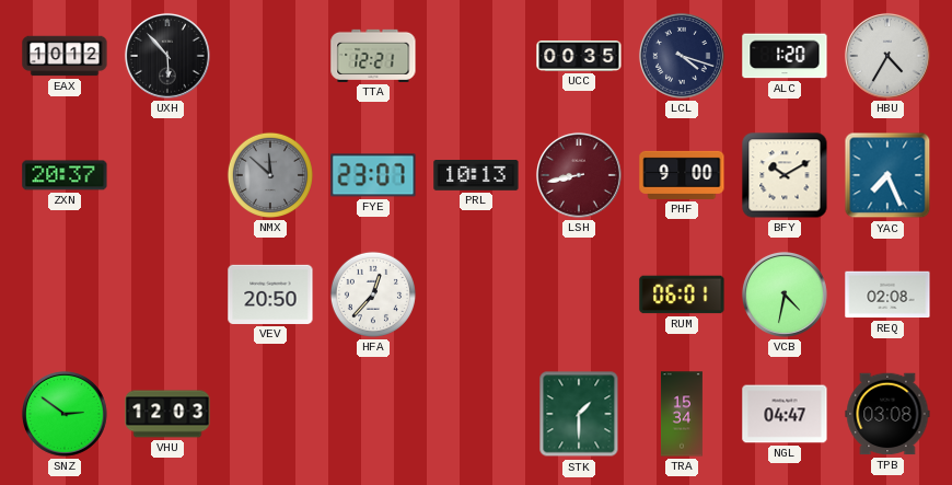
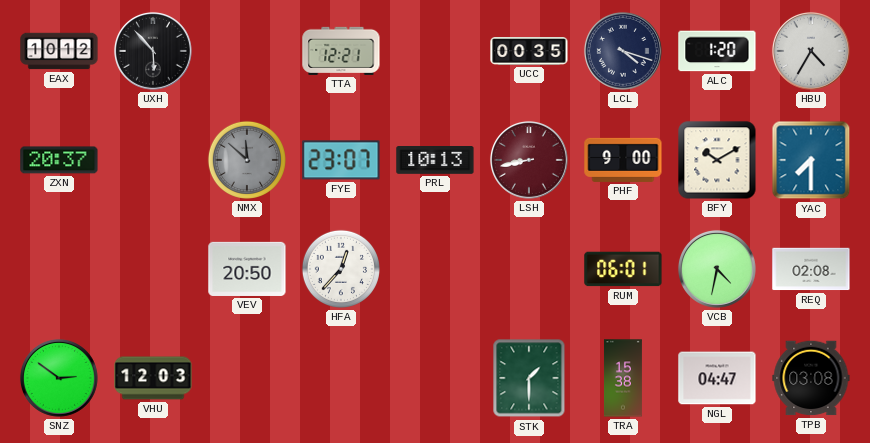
YAC: 7:26 -> 7:30
TRA: 15:34 -> 15:38
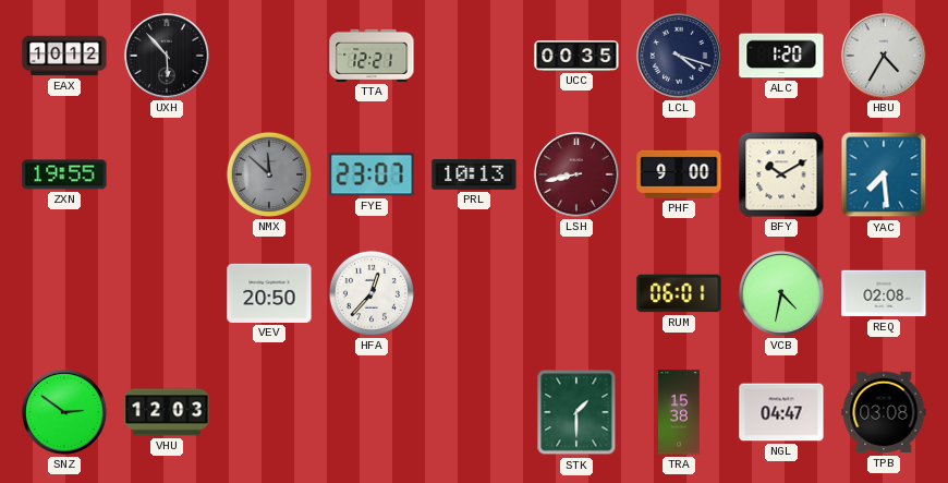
ZXN: 20:37 -> 19:55
YAC: 7:30 -> 7:29
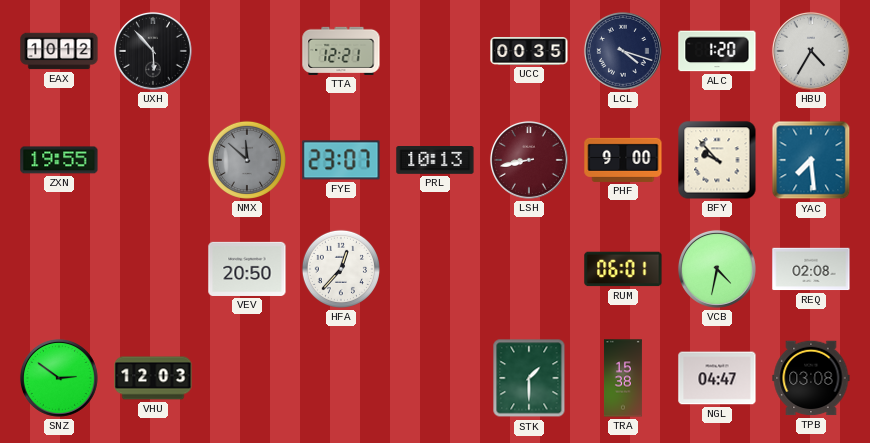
BFY: 10:10 -> 9:53
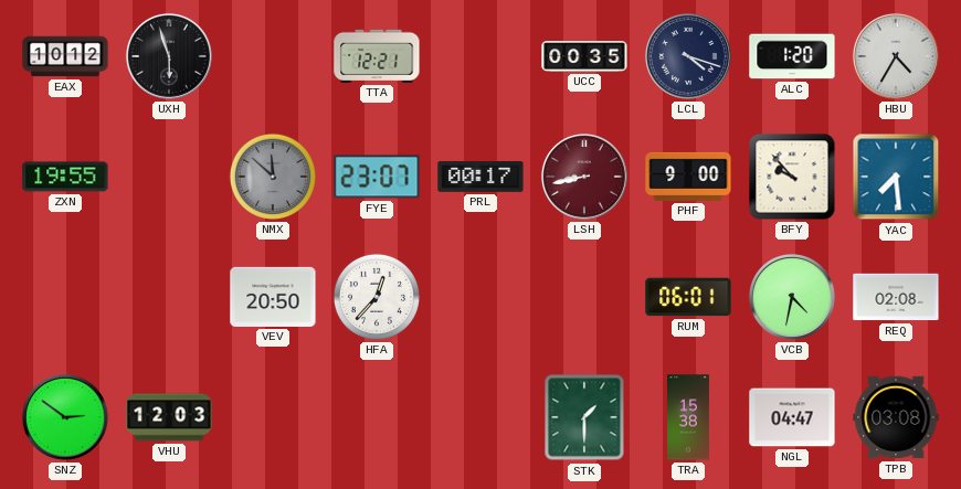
UXH: 5:53 -> 5:57
PRL: 10:13 -> 00:17
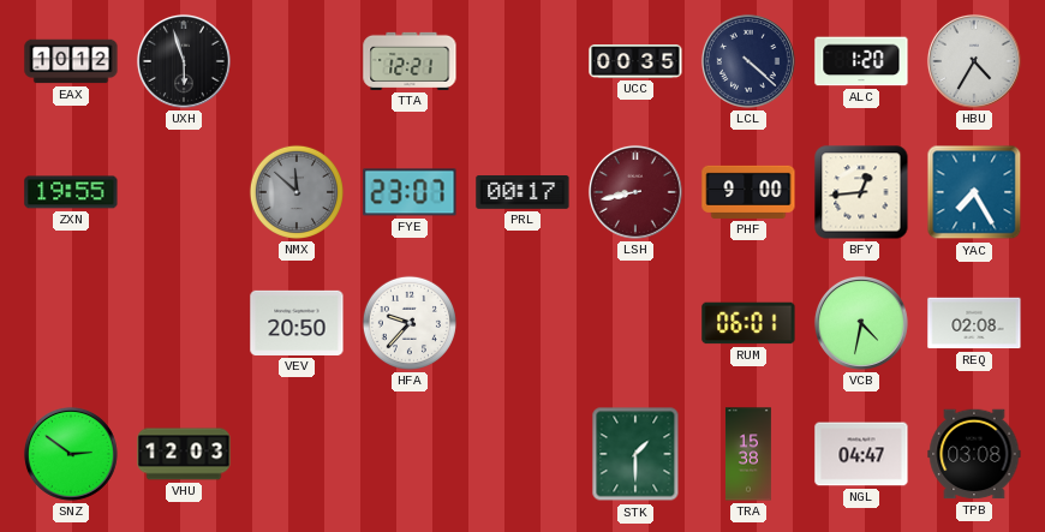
LCL: 4:18 -> 4:22
BFY: 9:53 -> 12:44
YAC: 7:29 -> 7:25
HFA: 12:37 -> 9:37
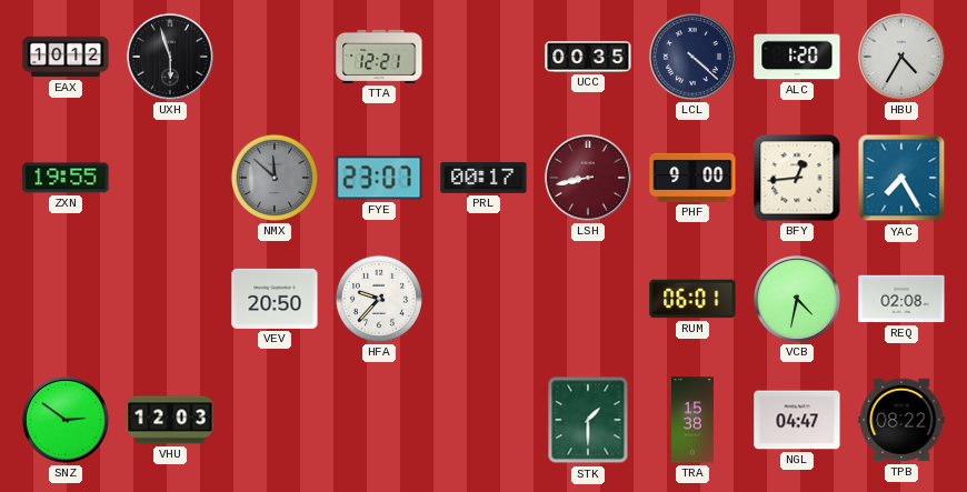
TPB: 03:08 -> 08:22
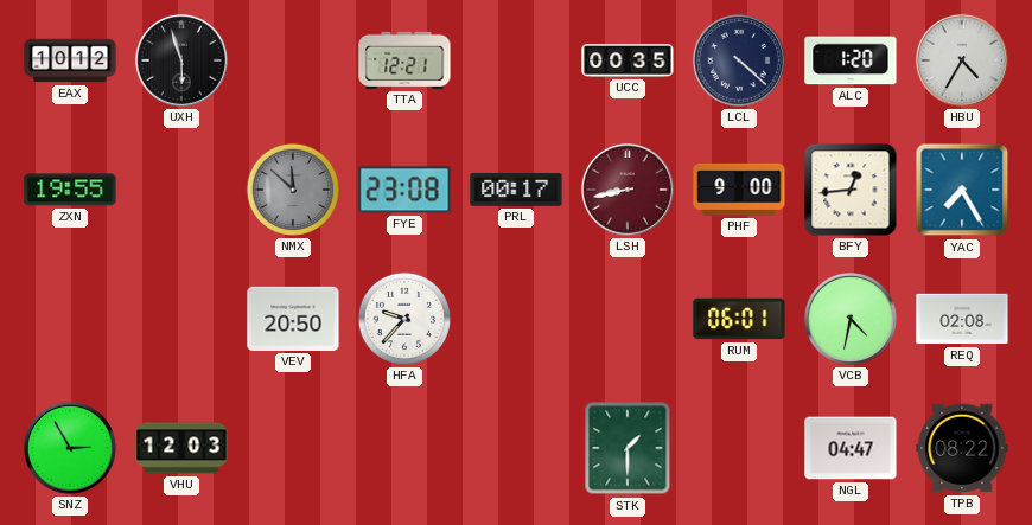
FYE: 23:07 -> 23:08
SNZ: 2:51 -> 2:55
TRA: 15:38 -> none
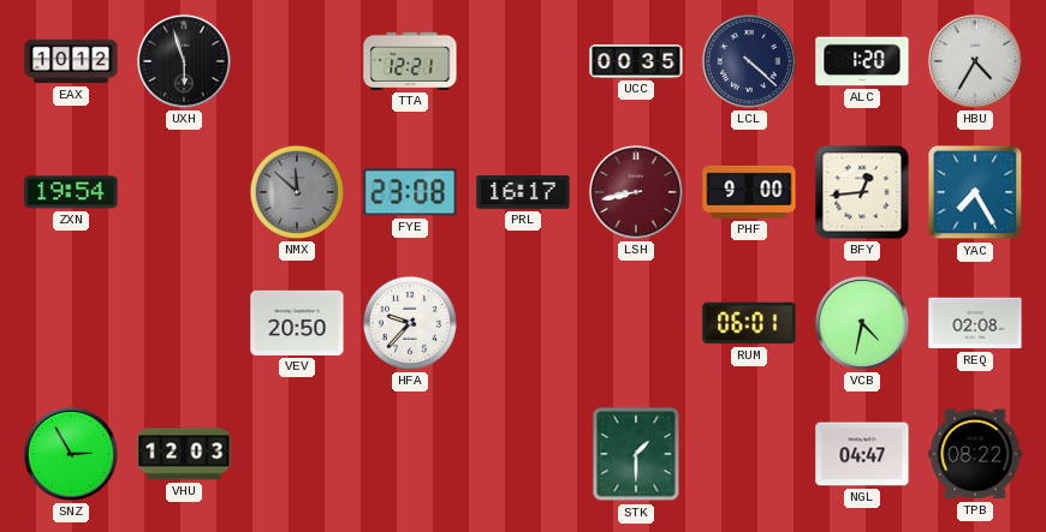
ZXN: 19:55 -> 19:54
PRL: 00:17 -> 16:17
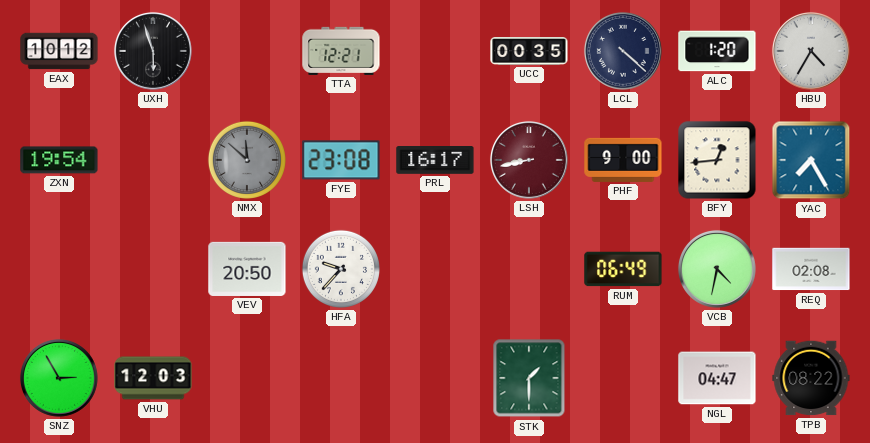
RUM: 06:01 -> 06:49
